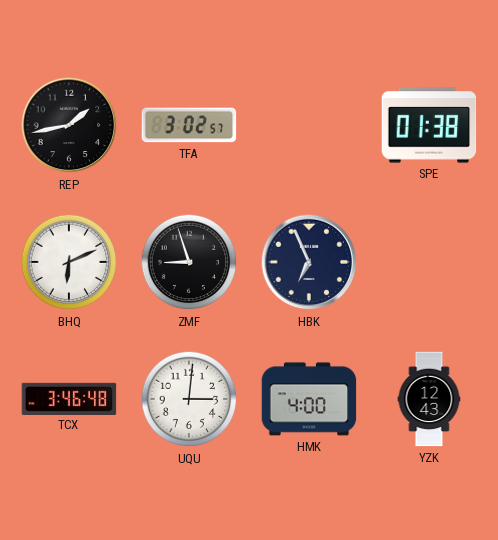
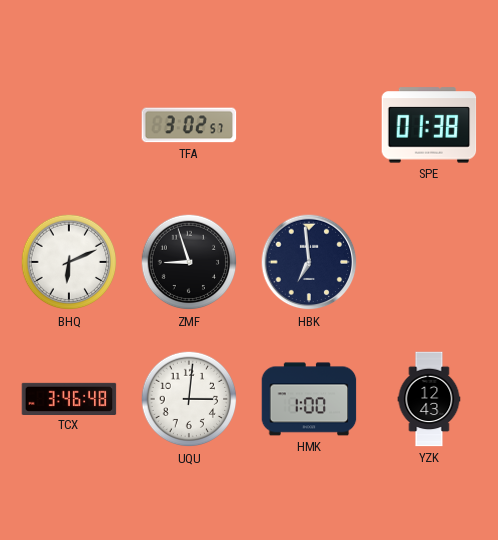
REP: 1:43 -> none
HBK: 6:56 -> 6:59
HMK: 4:00 -> 1:00
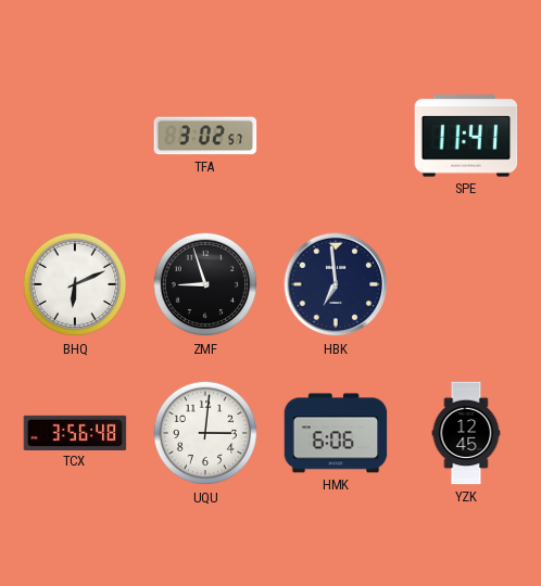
SPE: 01:38 -> 11:41
TCX: 3:46 -> 3:56
HMK: 1:00 -> 6:06
YZK: 12:43 -> 12:45
